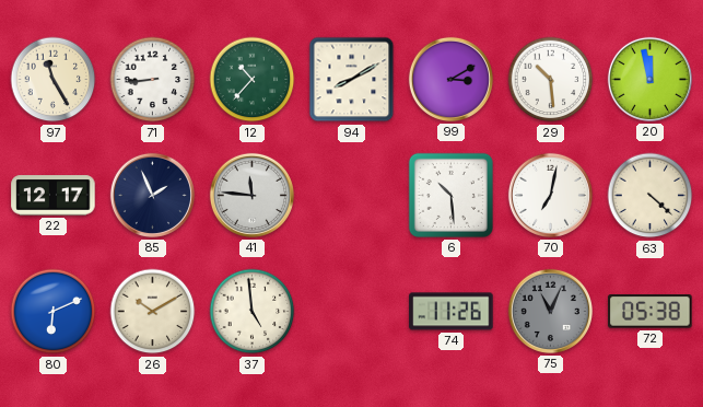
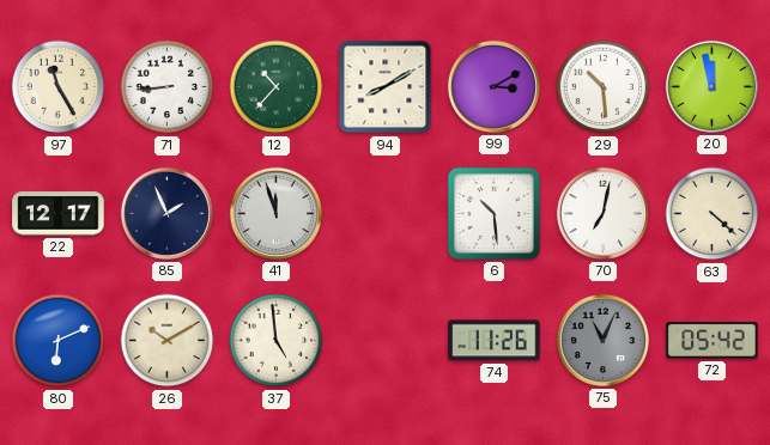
41: 11:46 -> 11:57
72: 05:38 -> 05:42
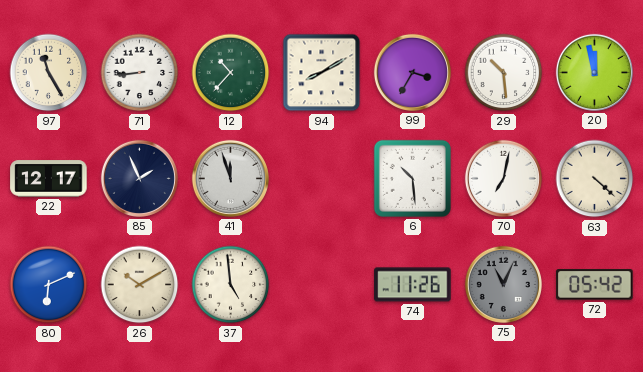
99: 3:10 -> 3:35
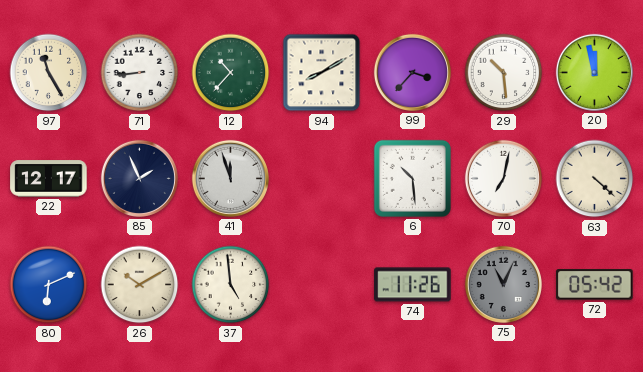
99: 3:35 -> 3:37
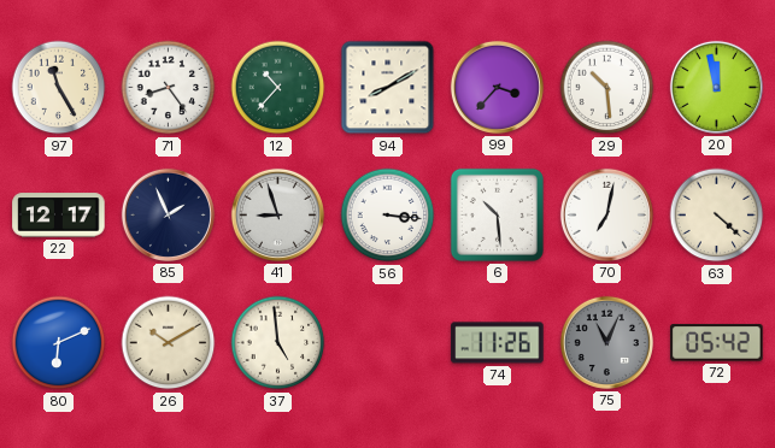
71: 8:44 -> 8:24
41: 11:57 -> 8:57
56: none -> 3:16
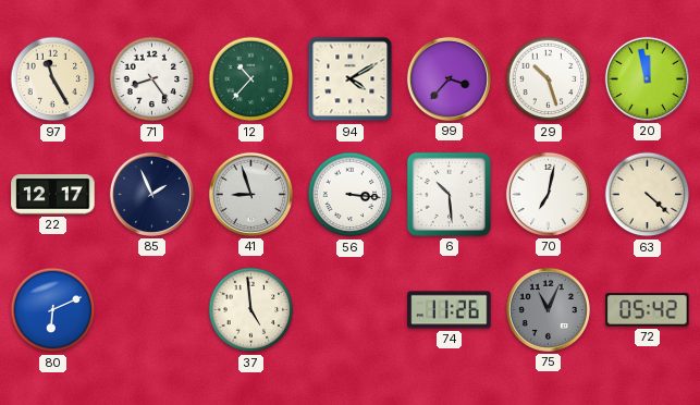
94: 8:10 -> 4:10
29: 10:29 -> 10:27
26: 10:10 -> none
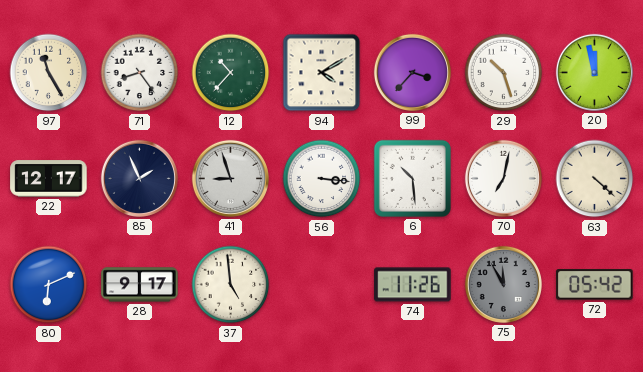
28: none -> 9:17
75: 11:04 -> 11:55
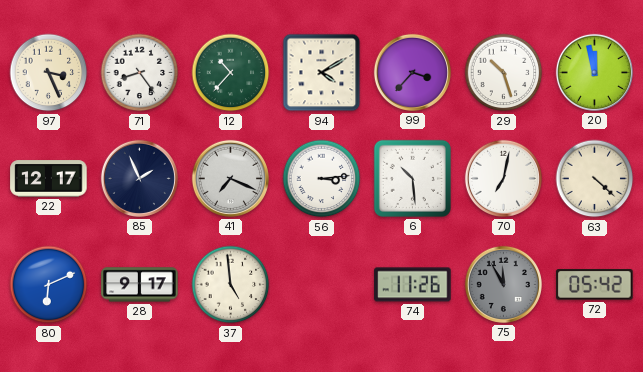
97: 11:25 -> 3:26
41: 8:57 -> 7:19
56: 3:16 -> 3:14
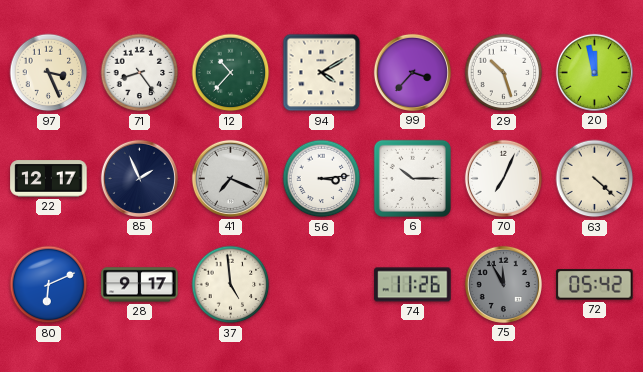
6: 10:29 -> 10:15
70: 7:02 -> 7:04
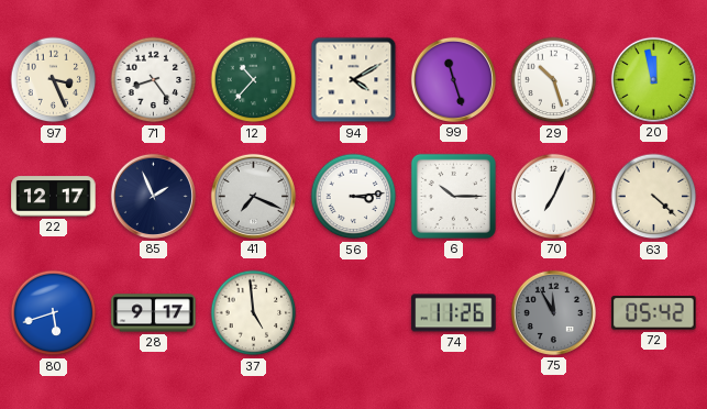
99: 3:37 -> 11:27
80: 6:11 -> 5:42
